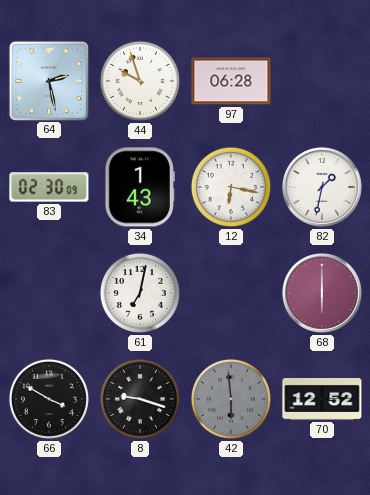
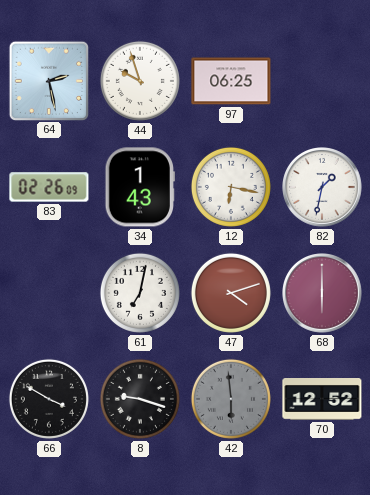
97: 06:28 -> 06:25
83: 02:30 -> 02:26
47: none -> 4:12
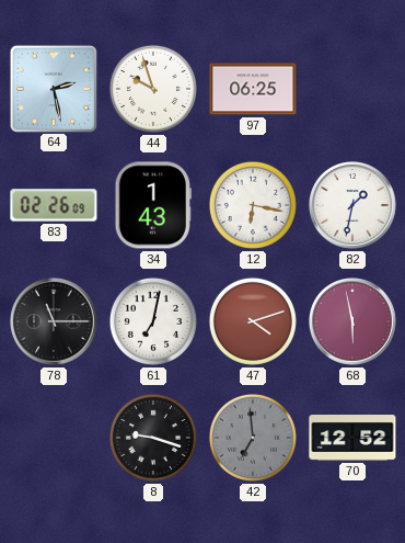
78: none -> 11:15
68: 6:00 -> 5:58
66: 3:50 -> none
42: 5:59 -> 6:59
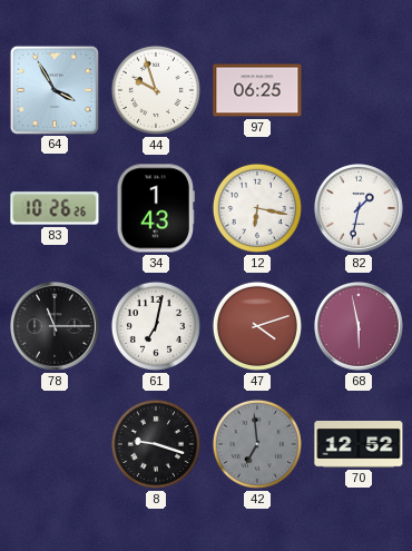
64: 2:28 -> 3:55
83: 02:26 -> 10:26
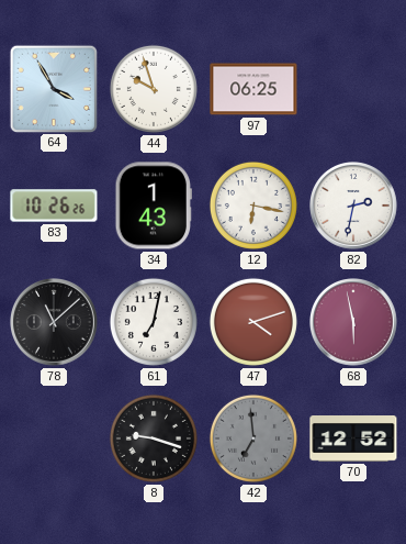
82: 1:32 -> 2:32
78: 11:15 -> 11:08
